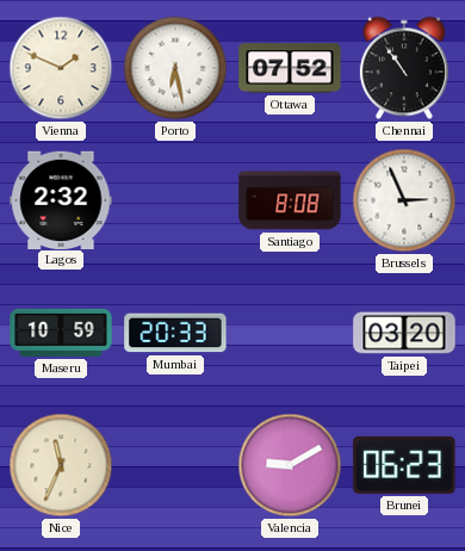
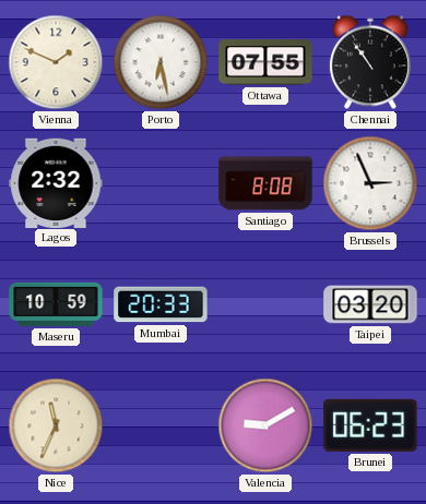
Ottawa: 07:52 -> 07:55
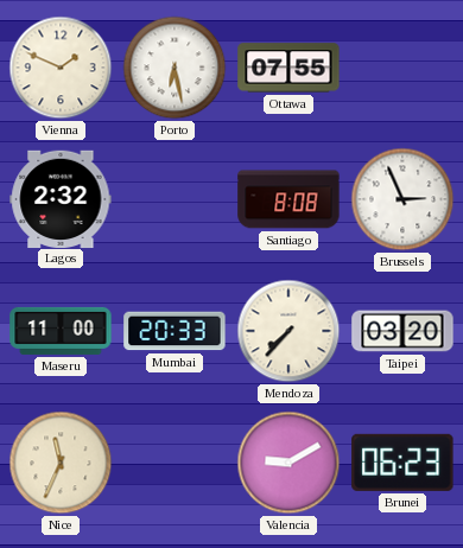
Chennai: 10:54 -> none
Maseru: 10:59 -> 11:00
Mendoza: none -> 7:37
